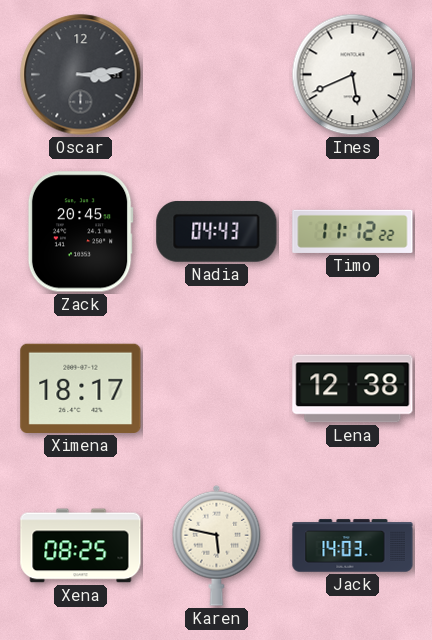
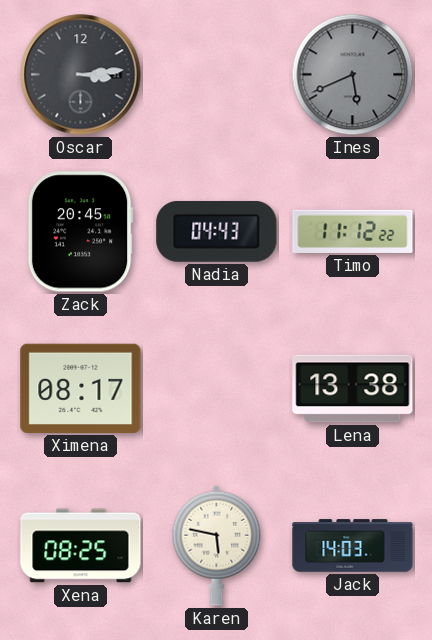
Ines dial: white -> grey
Ximena: 18:17 -> 08:17
Lena: 12:38 -> 13:38
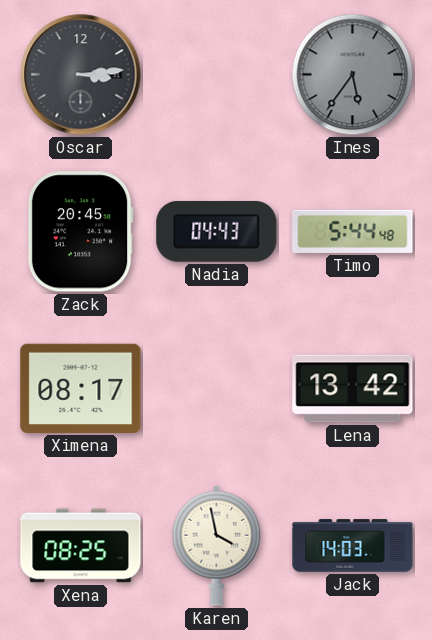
Ines: 5:41 -> 5:36
Timo: 11:12 -> 5:44
Lena: 13:38 -> 13:42
Karen: 5:47 -> 3:58
